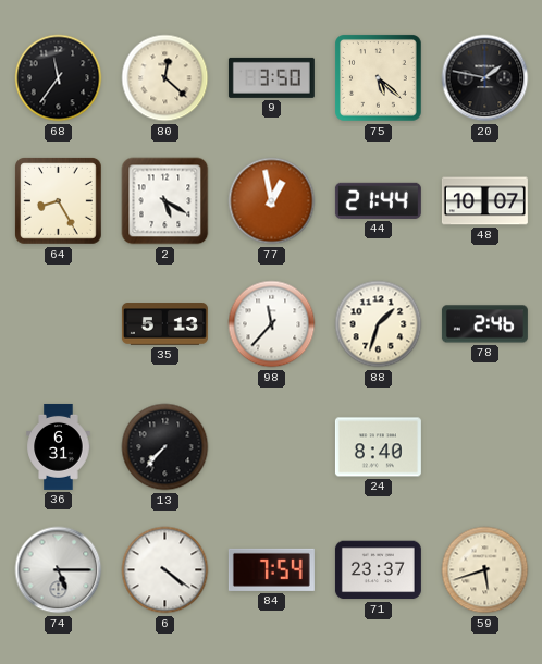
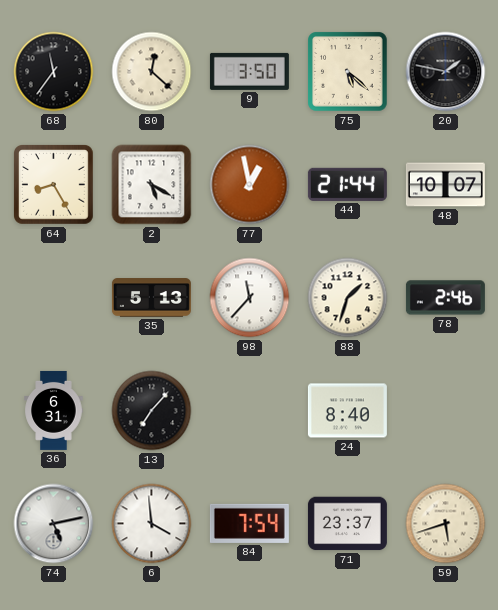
13: 7:37 -> 7:07
74: 5:15 -> 5:13
6: 4:21 -> 3:59
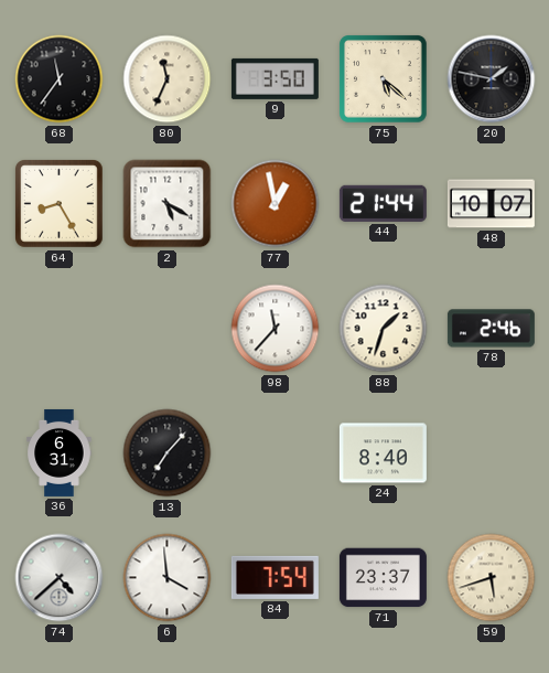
80: 12:22 -> 11:34
35: 5:13 -> none
74: 5:13 -> 4:38
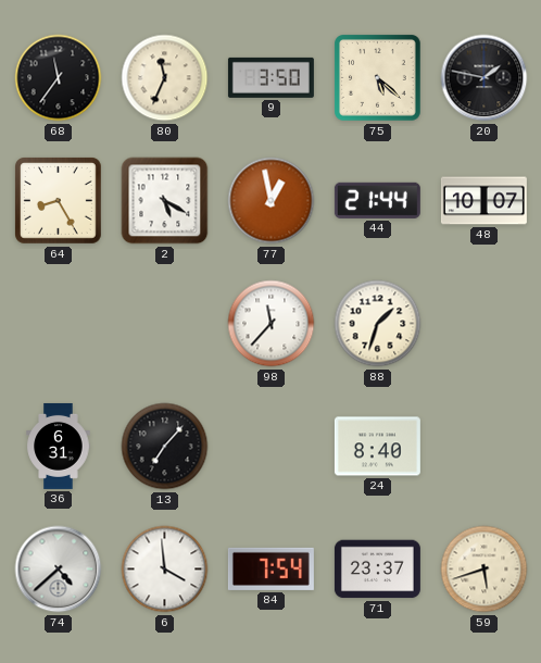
78: 2:46 -> none
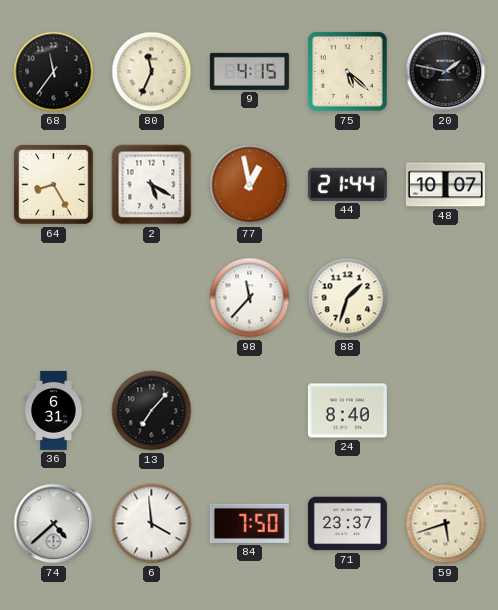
9: 3:50 -> 4:15
84: 7:54 -> 7:50
